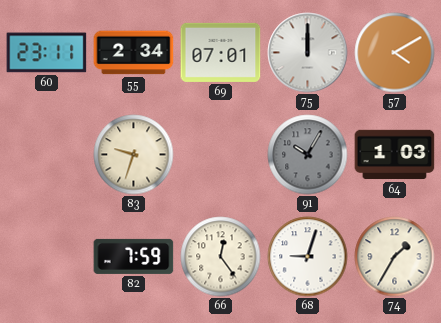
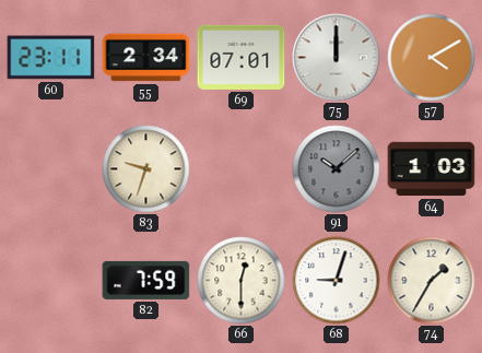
91: 10:05 -> 10:08
66: 12:24 -> 12:30
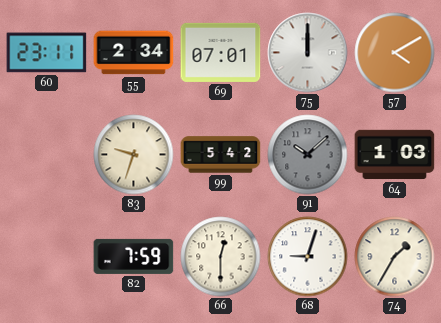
99: none -> 5:42
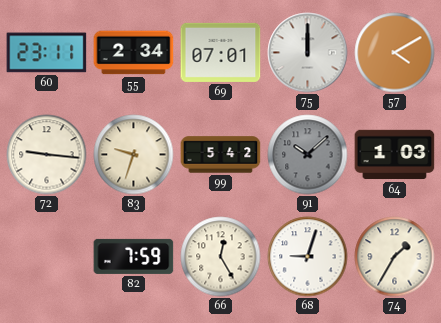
72: none -> 9:16
66: 12:30 -> 12:25
